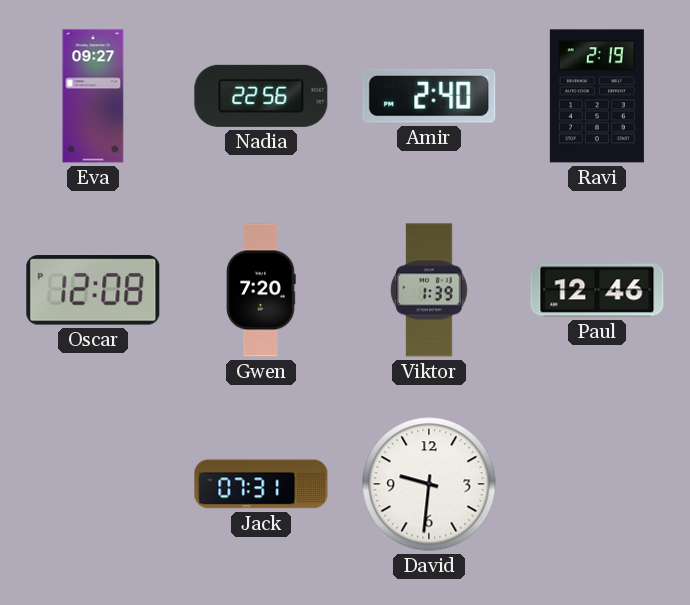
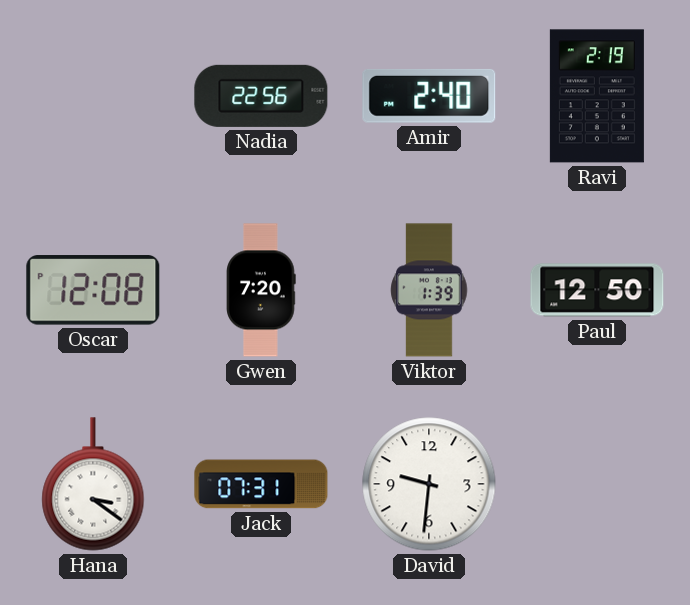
Eva: 09:27 -> none
Paul: 12:46 -> 12:50
Hana: none -> 3:21
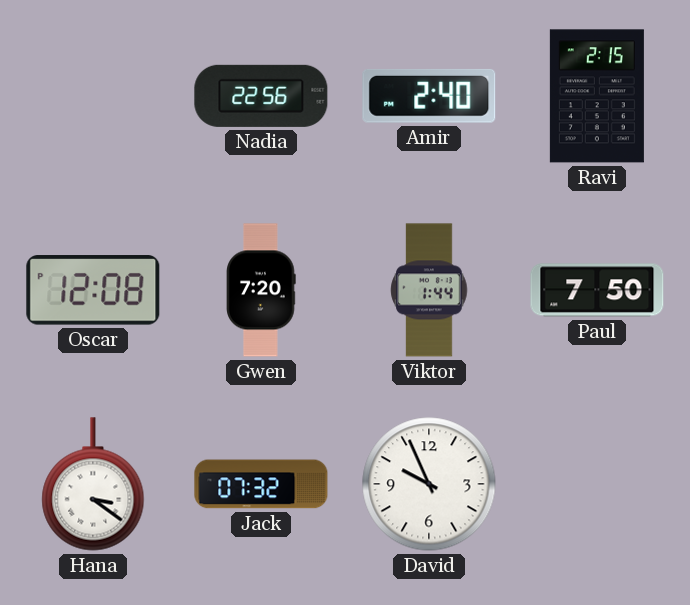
Ravi: 2:19 -> 2:15
Viktor: 1:39 -> 1:44
Paul: 12:50 -> 7:50
Jack: 07:31 -> 07:32
David: 9:31 -> 9:56
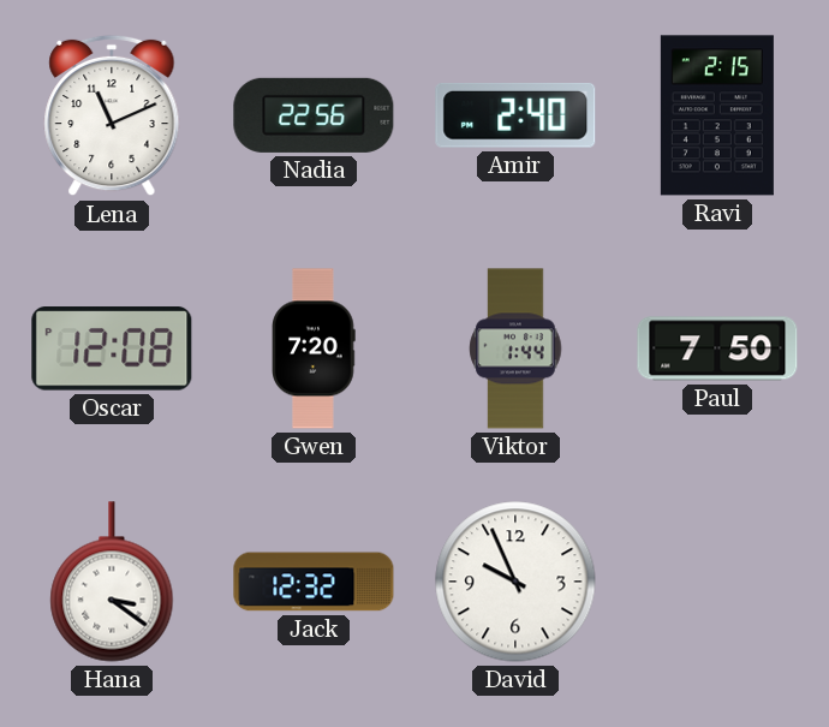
Lena: none -> 11:11
Jack: 07:32 -> 12:32
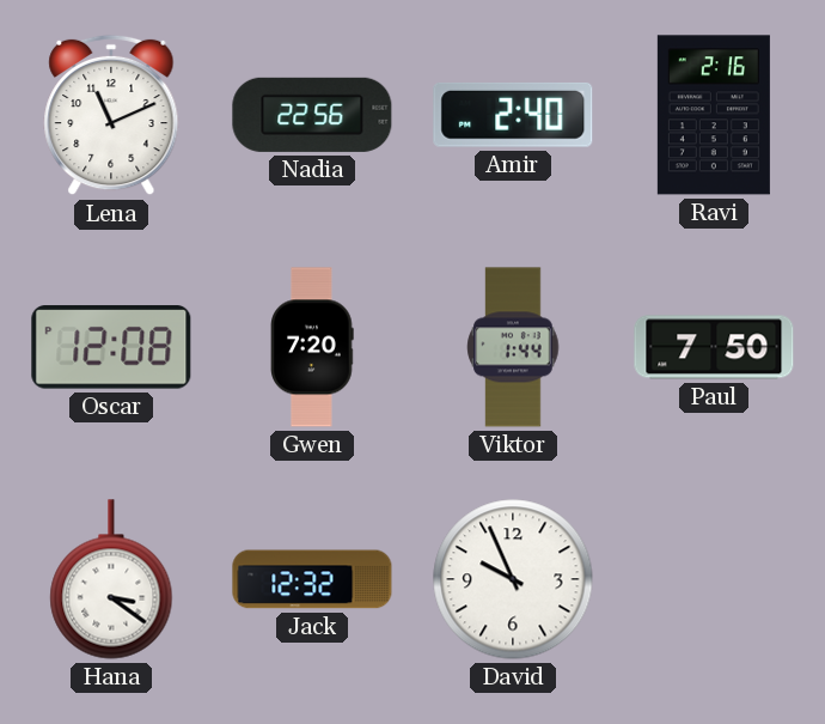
Ravi: 2:15 -> 2:16
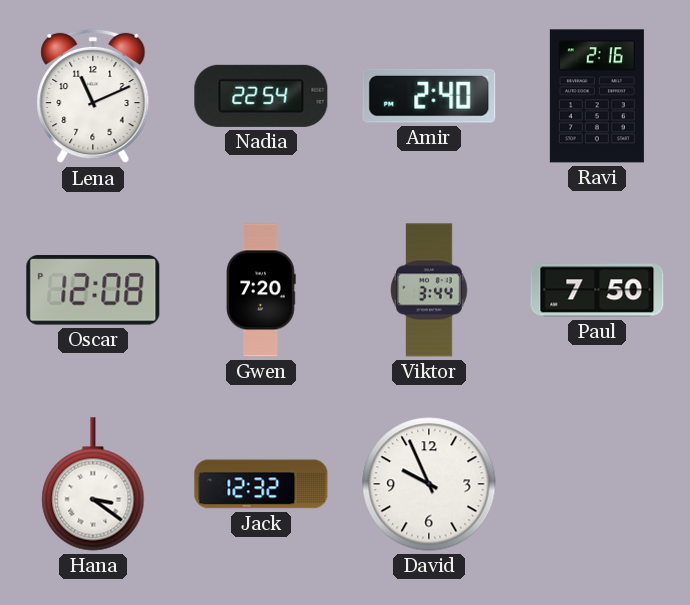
Nadia: 22:56 -> 22:54
Viktor: 1:44 -> 3:44
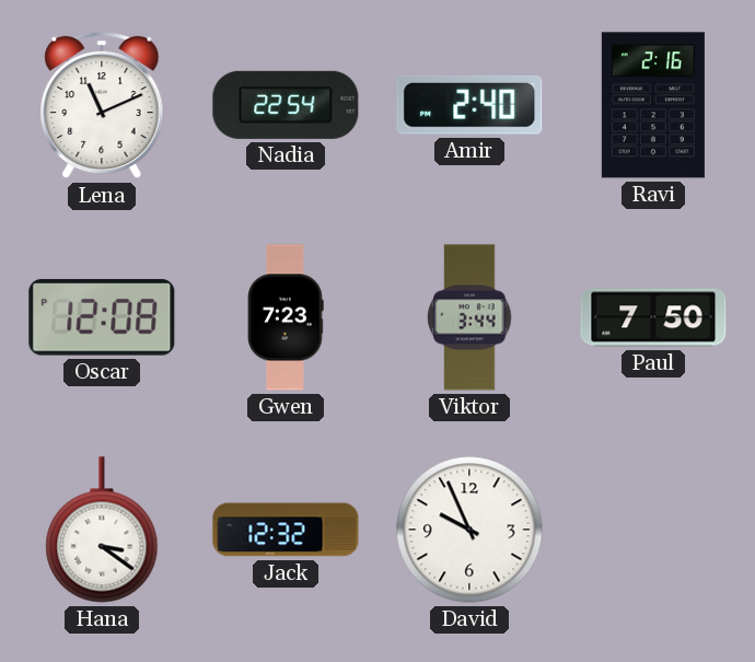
Gwen: 7:20 -> 7:23
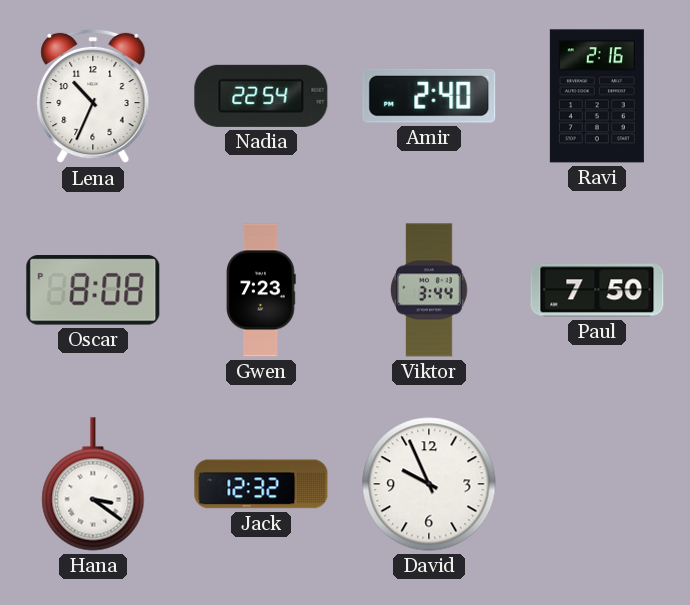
Lena: 11:11 -> 10:34
Oscar: 12:08 -> 8:08
